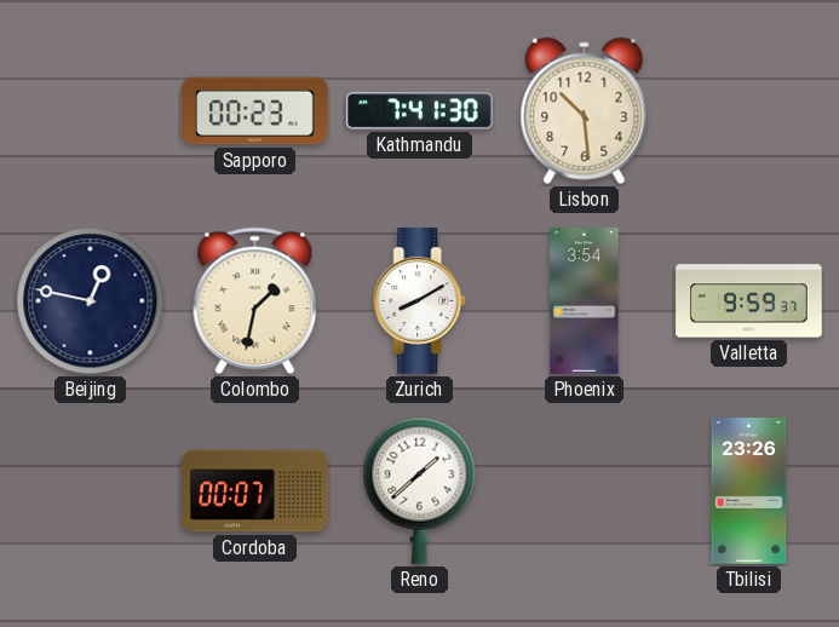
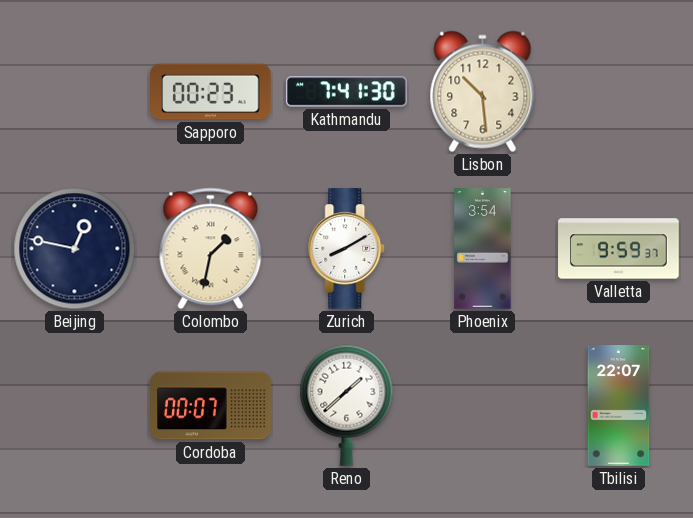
Tbilisi: 23:26 -> 22:07
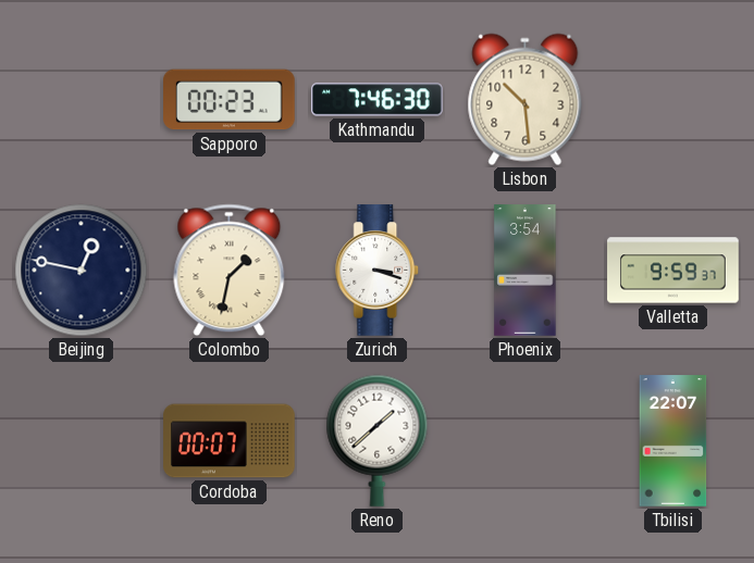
Kathmandu: 7:41 -> 7:46
Zurich: 8:10 -> 3:18
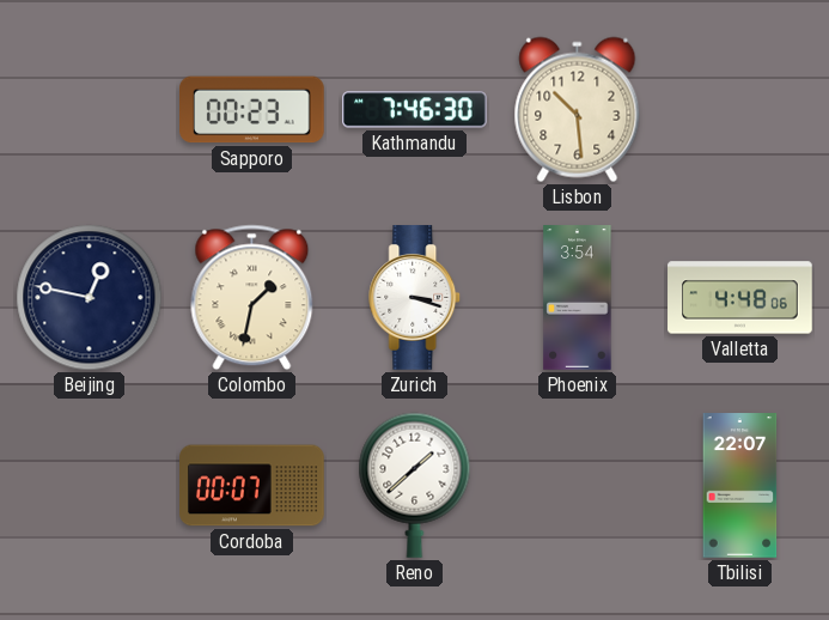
Valletta: 9:59 -> 4:48
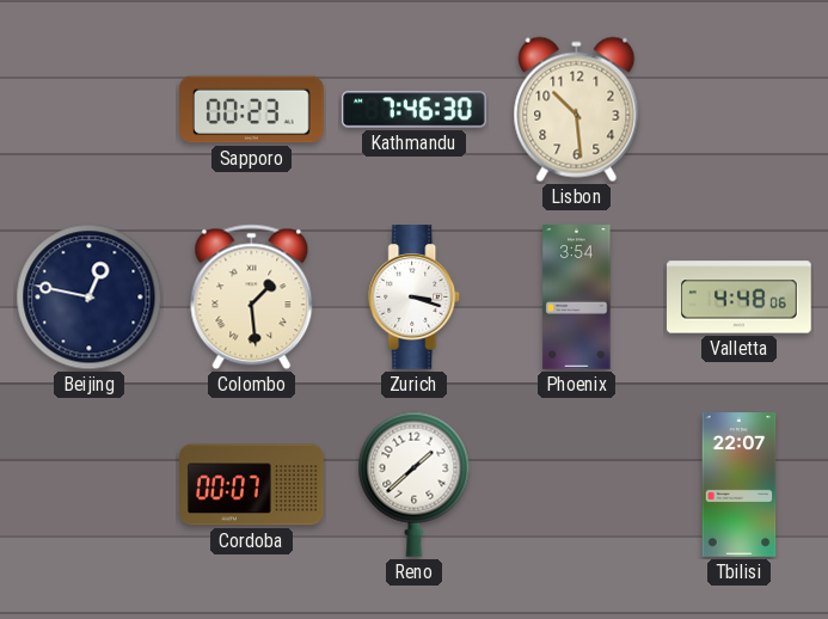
Colombo: 1:32 -> 1:29
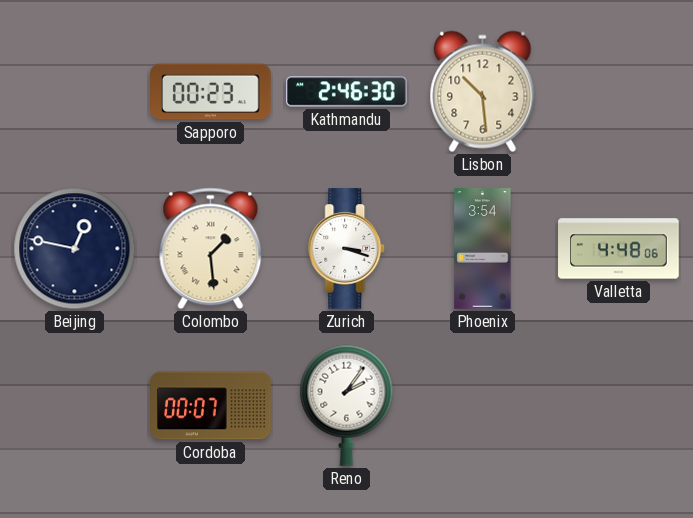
Kathmandu: 7:46 -> 2:46
Reno: 1:38 -> 2:06
Tbilisi: 22:07 -> none
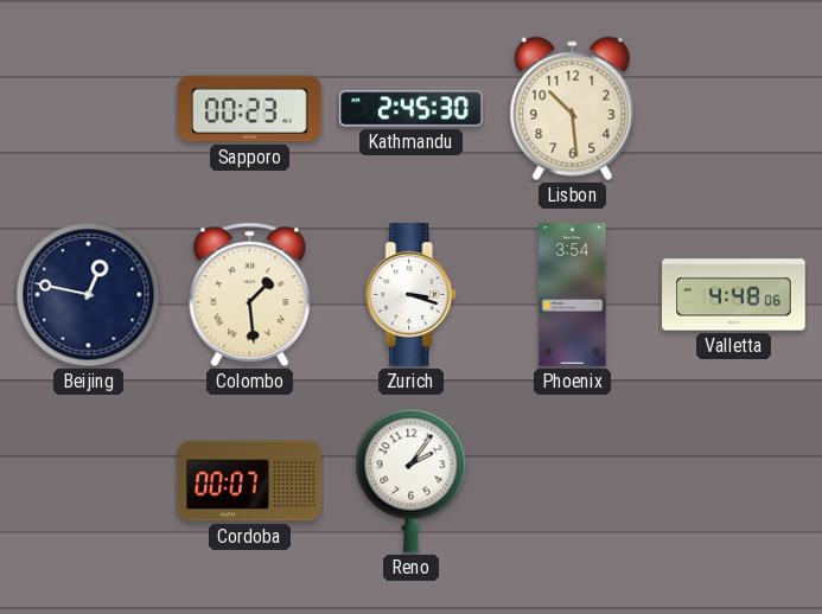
Kathmandu: 2:46 -> 2:45
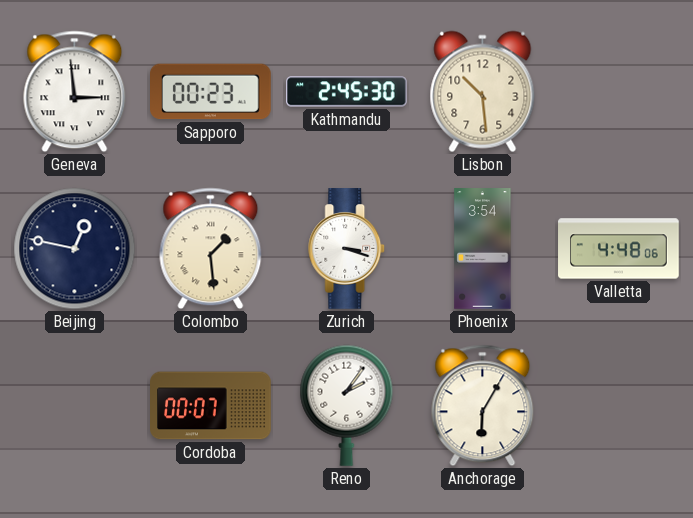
Geneva: none -> 2:59
Anchorage: none -> 6:05
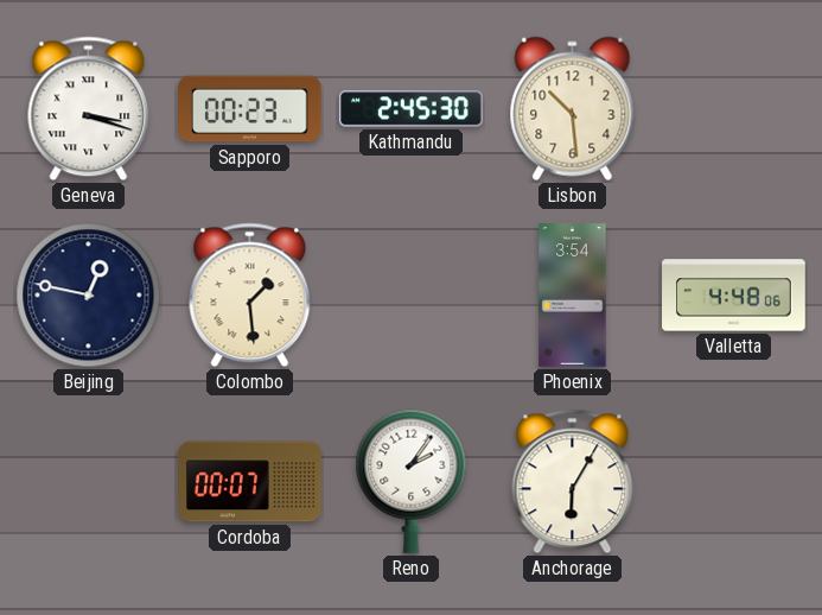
Geneva: 2:59 -> 3:18
Zurich: 3:18 -> none
